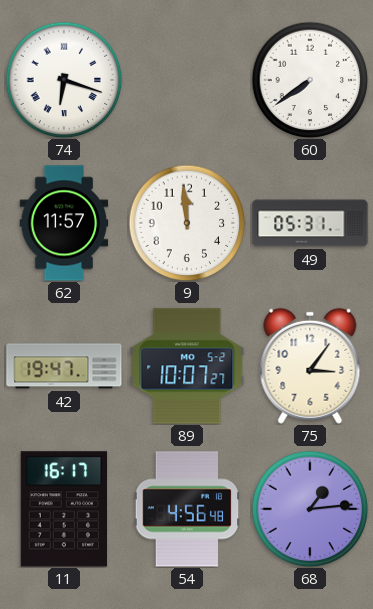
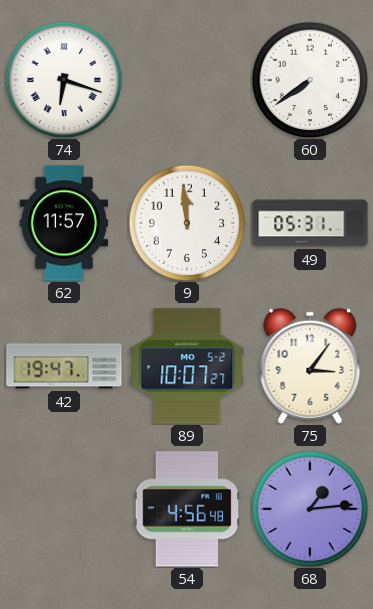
11: 16:17 -> none
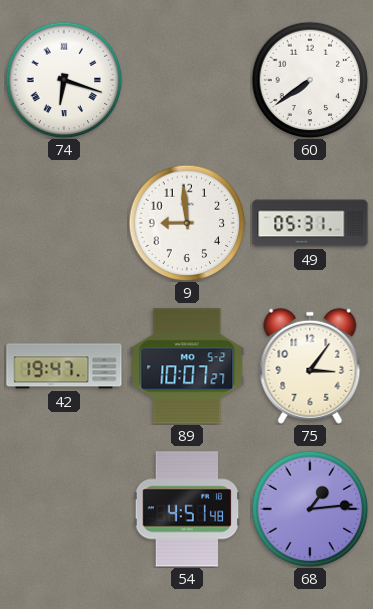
62: 11:57 -> none
9: 11:59 -> 8:59
54: 4:56 -> 4:51
